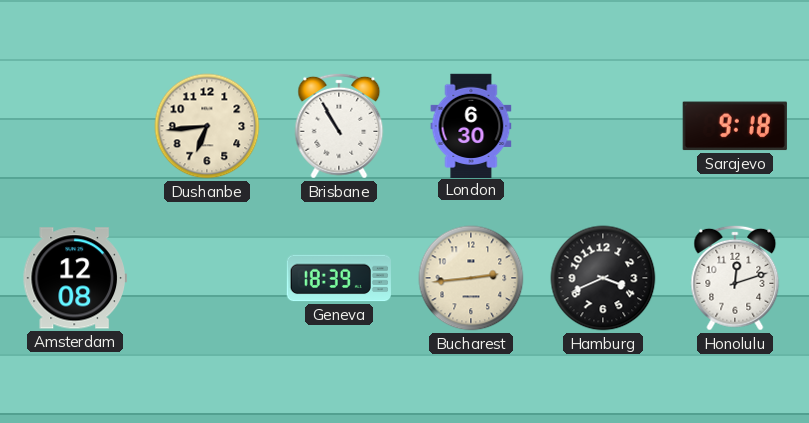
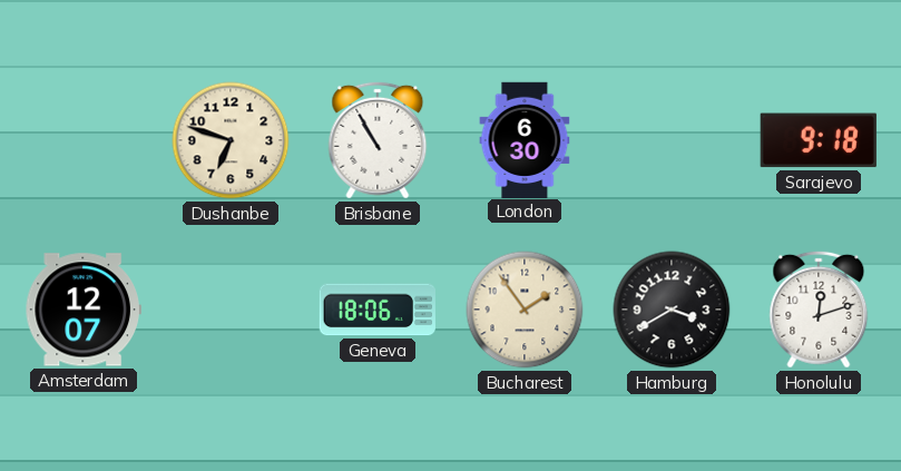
Dushanbe: 6:44 -> 6:48
Amsterdam: 12:08 -> 12:07
Geneva: 18:39 -> 18:06
Bucharest: 2:44 -> 1:54
Hamburg: 3:41 -> 3:40
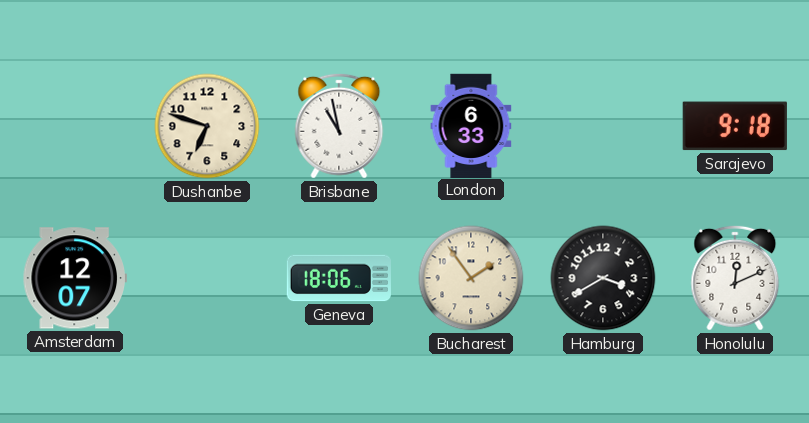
Brisbane: 10:55 -> 10:58
London: 6:30 -> 6:33
Honolulu: 12:12 -> 12:11
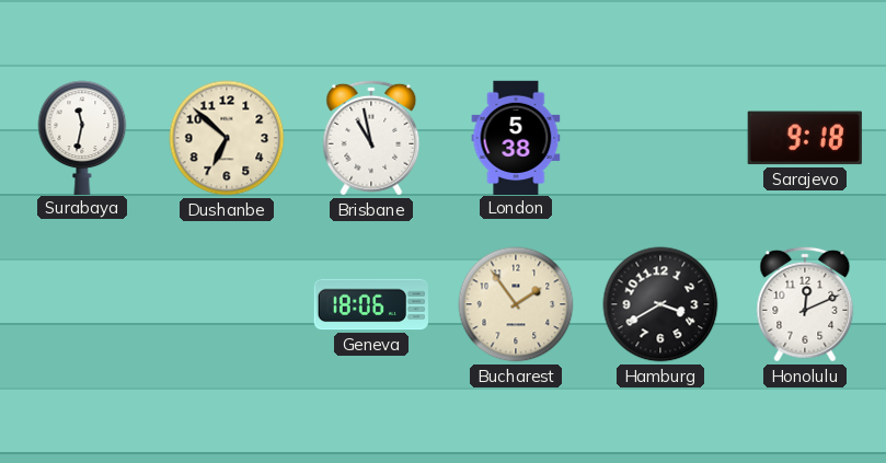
Surabaya: none -> 11:32
Dushanbe: 6:48 -> 6:52
London: 6:33 -> 5:38
Amsterdam: 12:07 -> none
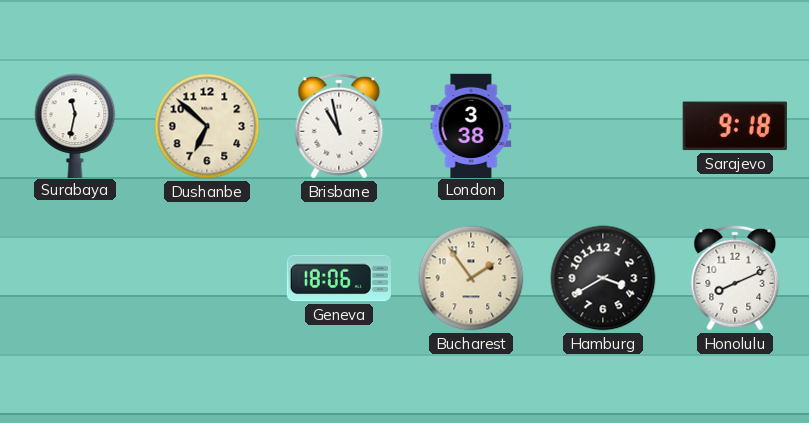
London: 5:38 -> 3:38
Honolulu: 12:11 -> 8:11
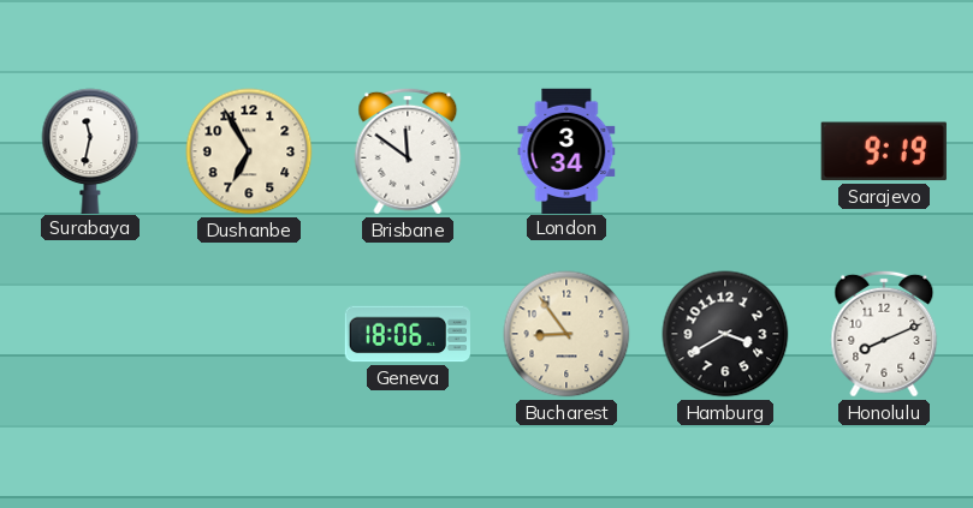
Dushanbe: 6:52 -> 6:55
Brisbane: 10:58 -> 11:51
London: 3:38 -> 3:34
Sarajevo: 9:18 -> 9:19
Bucharest: 1:54 -> 8:54
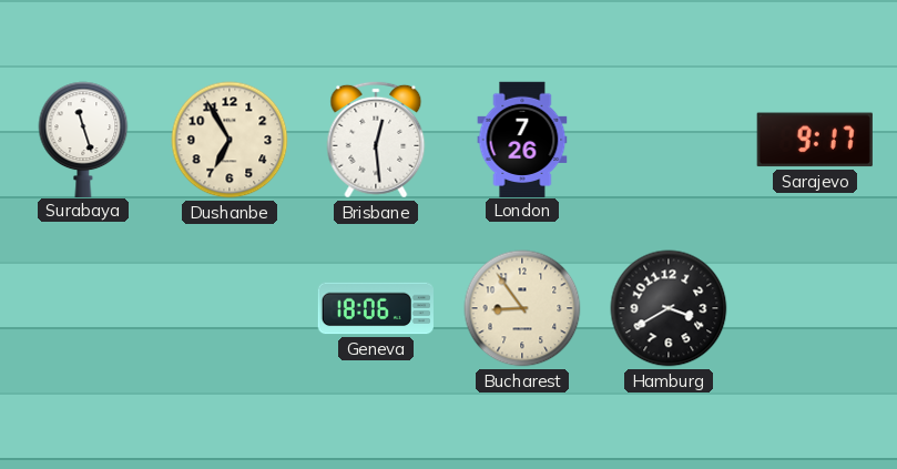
Surabaya: 11:32 -> 11:27
Brisbane: 11:51 -> 12:29
London: 3:34 -> 7:26
Sarajevo: 9:19 -> 9:17
Honolulu: 8:11 -> none
